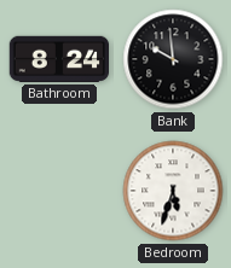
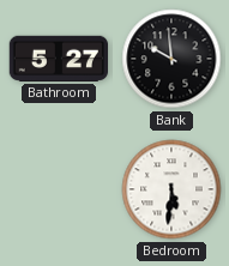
Bathroom: 8:24 -> 5:27
Bedroom: 5:33 -> 5:31
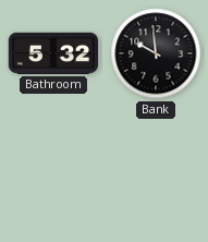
Bathroom: 5:27 -> 5:32
Bedroom: 5:31 -> none
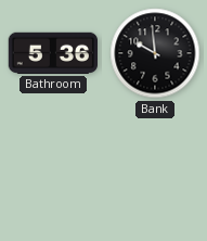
Bathroom: 5:32 -> 5:36
